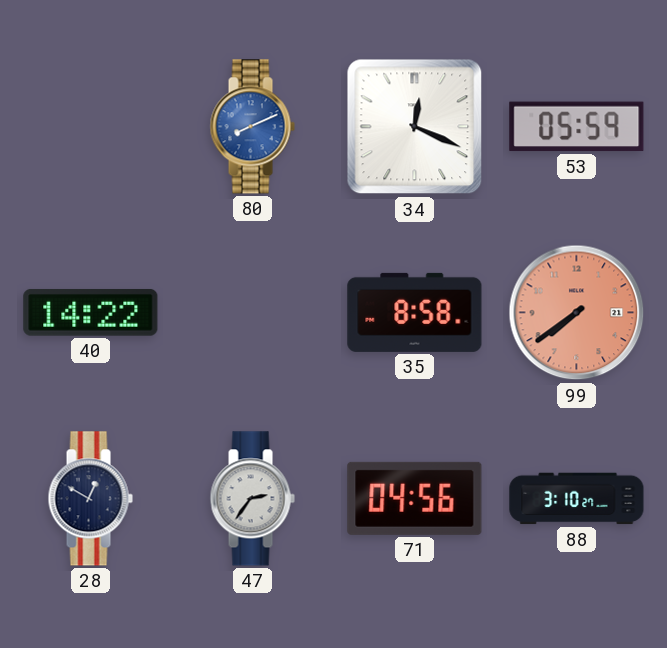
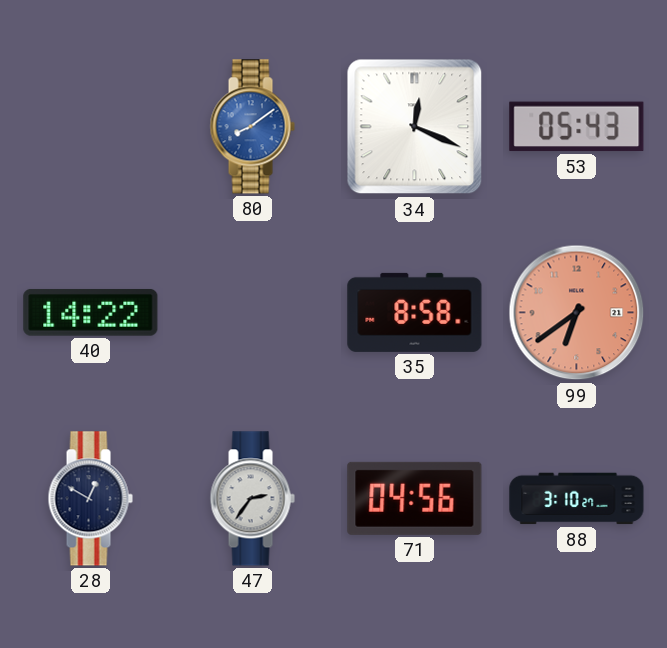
80: 8:11 -> 8:09
53: 05:59 -> 05:43
99: 7:39 -> 6:39
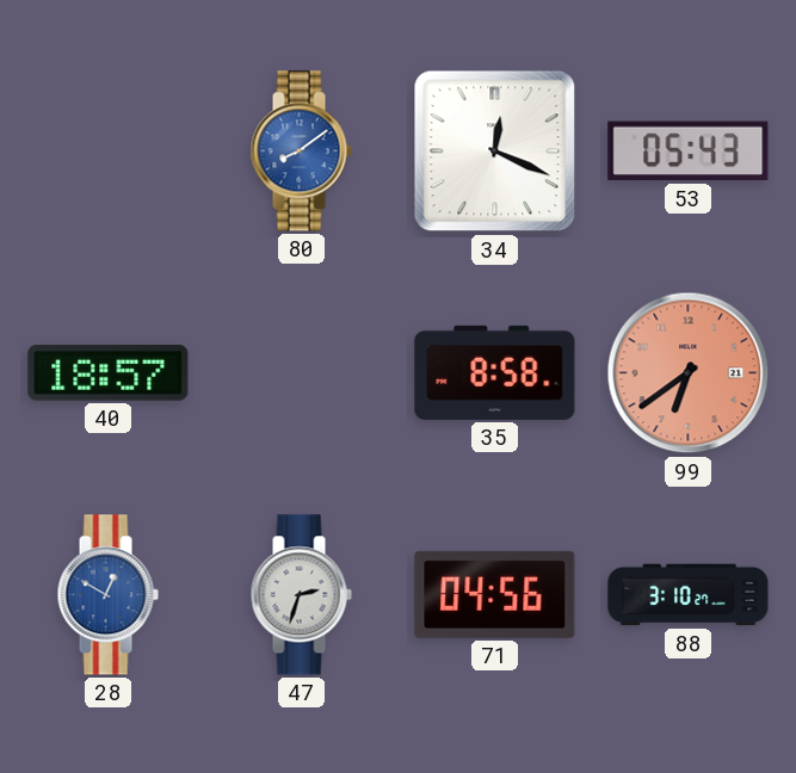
40: 14:22 -> 18:57
28 dial: navy -> blue
47: 2:36 -> 2:33
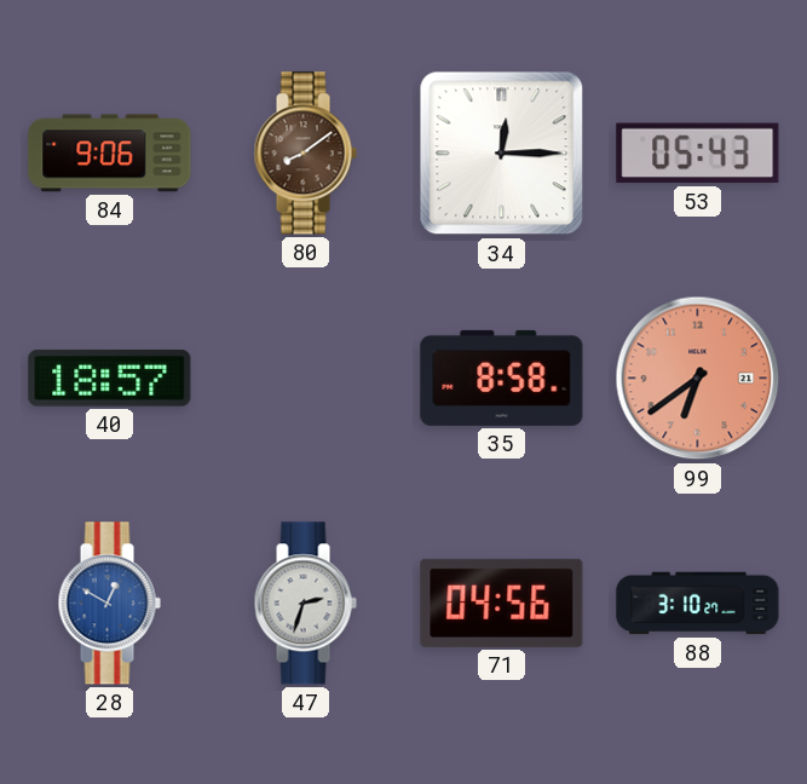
84: none -> 9:06
80 dial: blue -> brown
34: 12:19 -> 12:15
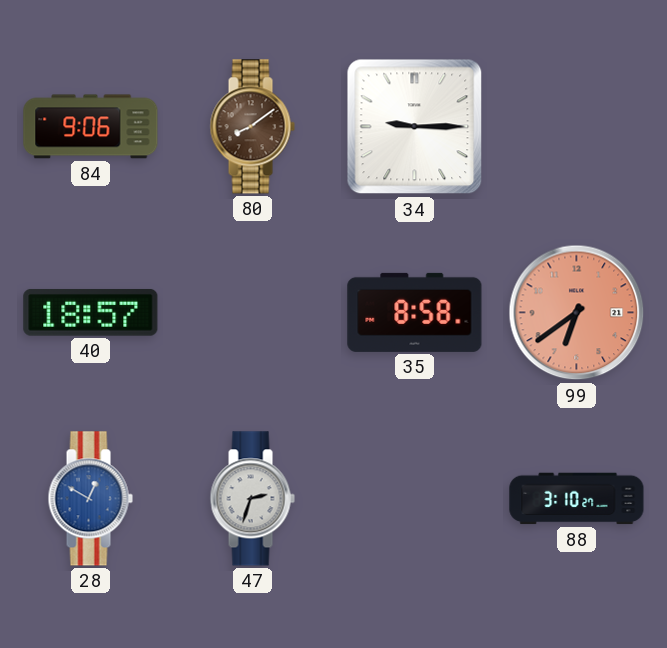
34: 12:15 -> 9:15
53: 05:43 -> none
71: 04:56 -> none
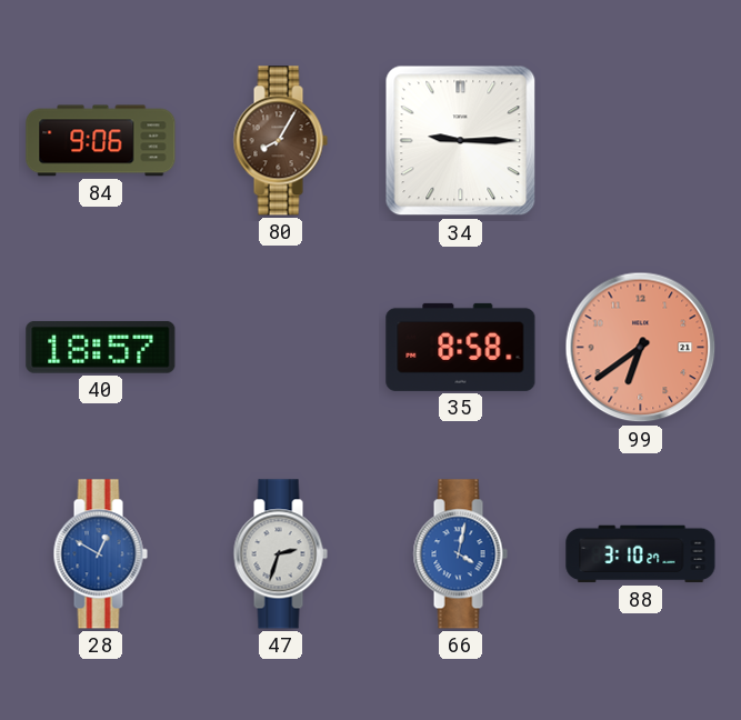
80: 8:09 -> 8:05
66: none -> 4:02
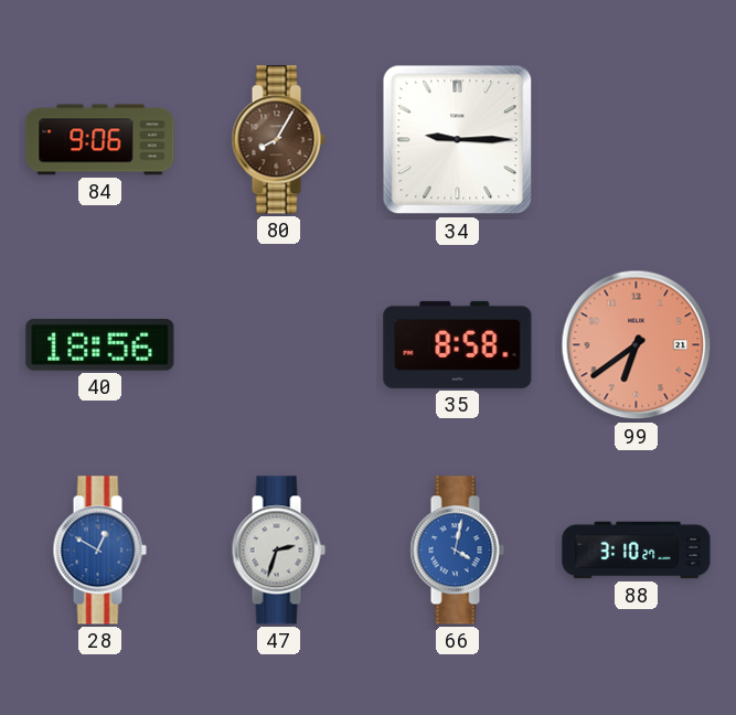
40: 18:57 -> 18:56
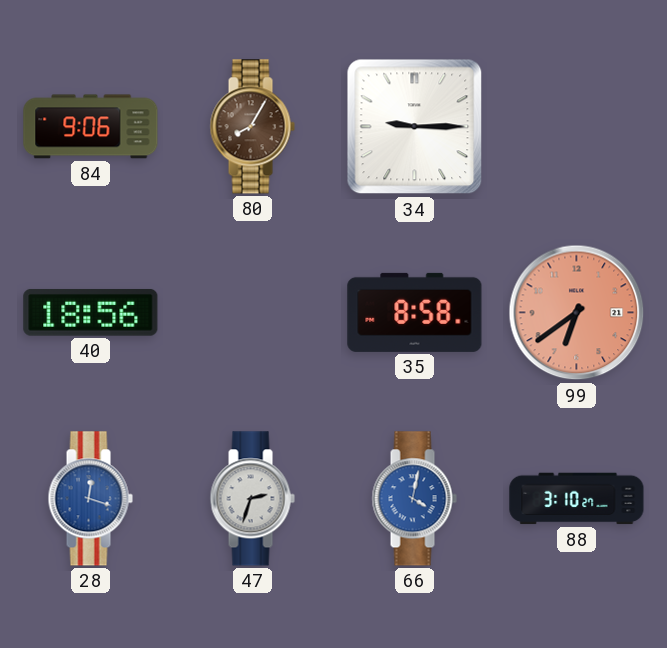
28: 12:50 -> 12:18
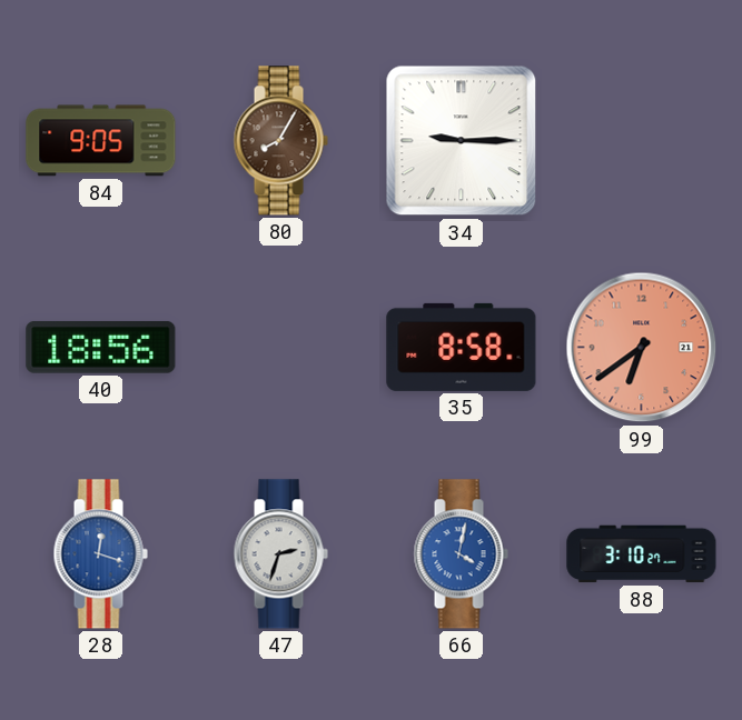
84: 9:06 -> 9:05
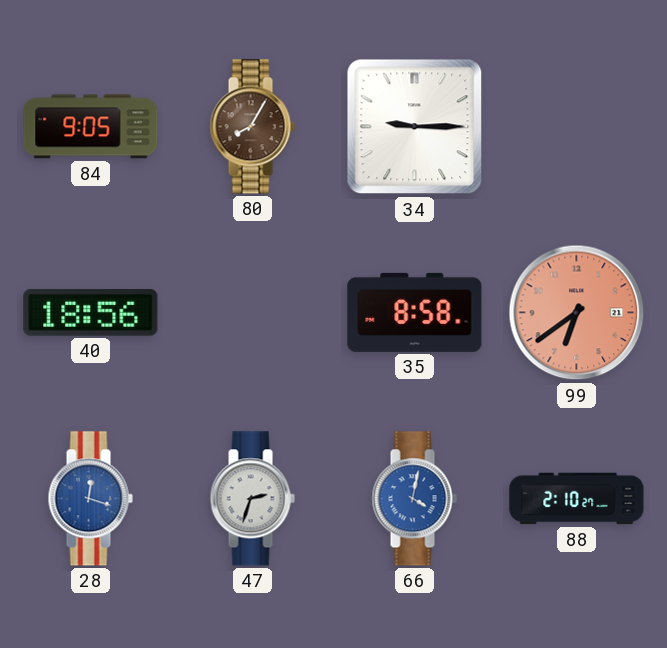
88: 3:10 -> 2:10
